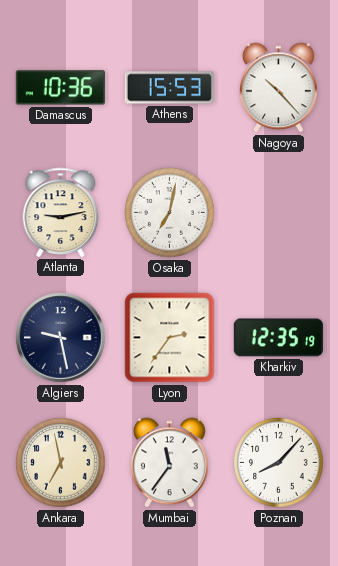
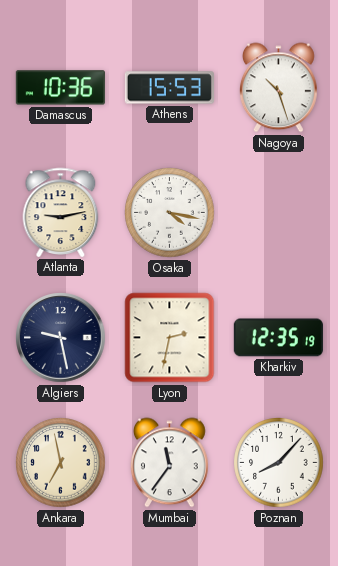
Nagoya: 10:23 -> 10:27
Osaka: 7:02 -> 4:17
Lyon: 2:36 -> 2:32
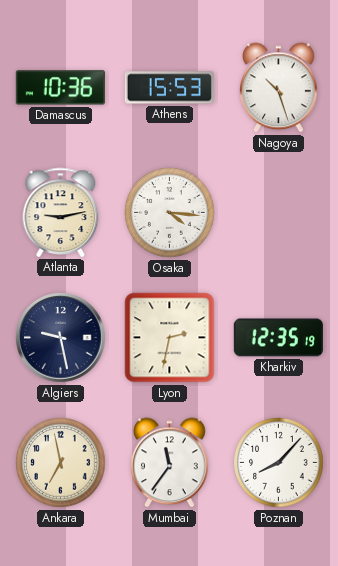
Osaka: 4:17 -> 4:16
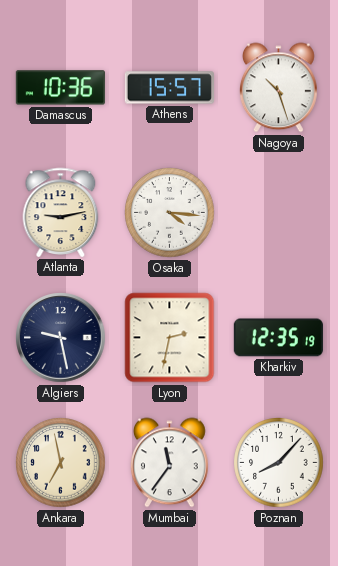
Athens: 15:53 -> 15:57
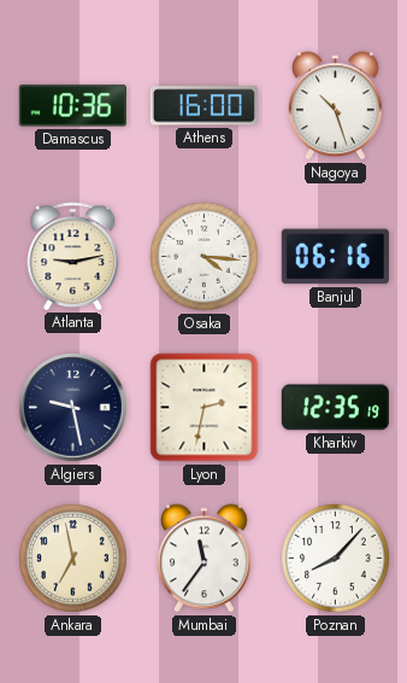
Athens: 15:57 -> 16:00
Banjul: none -> 06:16
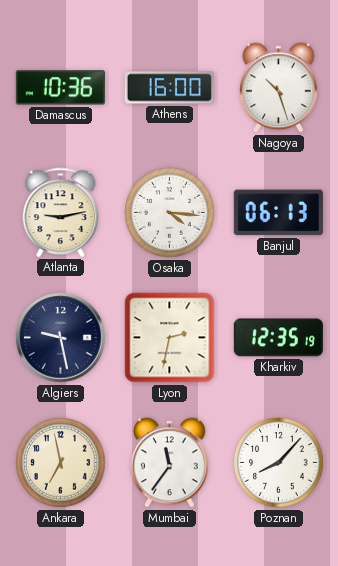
Banjul: 06:16 -> 06:13
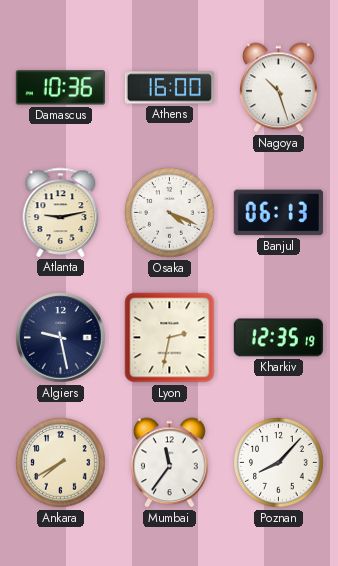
Osaka: 4:16 -> 4:19
Ankara: 6:58 -> 7:40
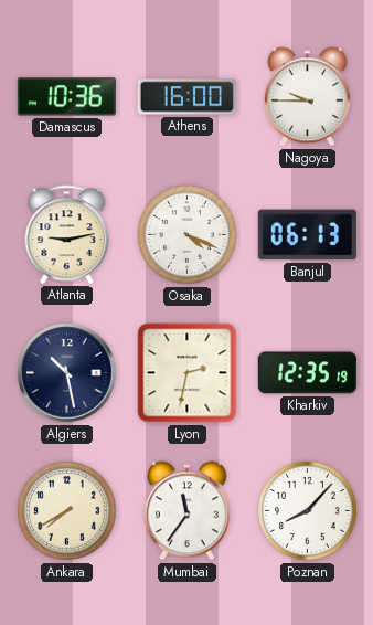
Nagoya: 10:27 -> 9:45
Algiers: 9:28 -> 10:28
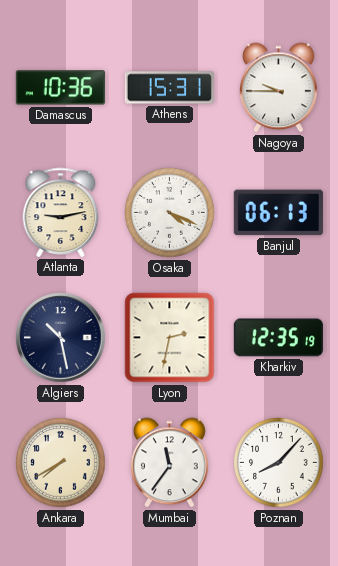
Athens: 16:00 -> 15:31
